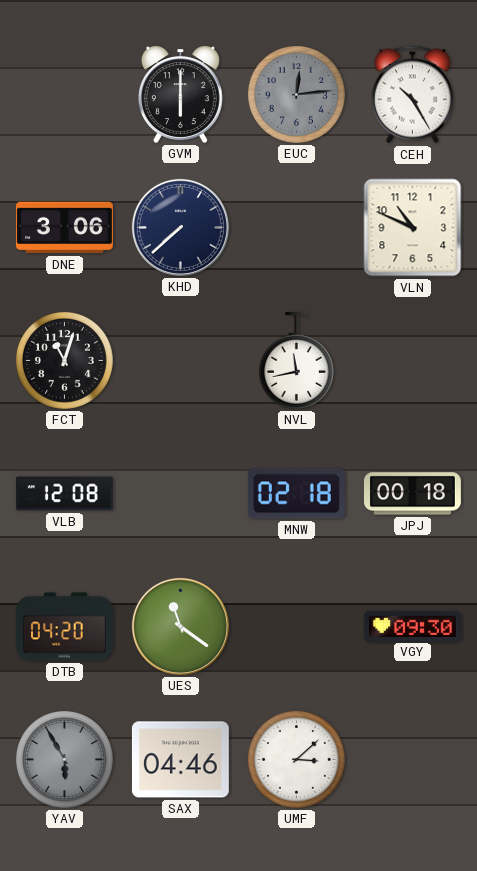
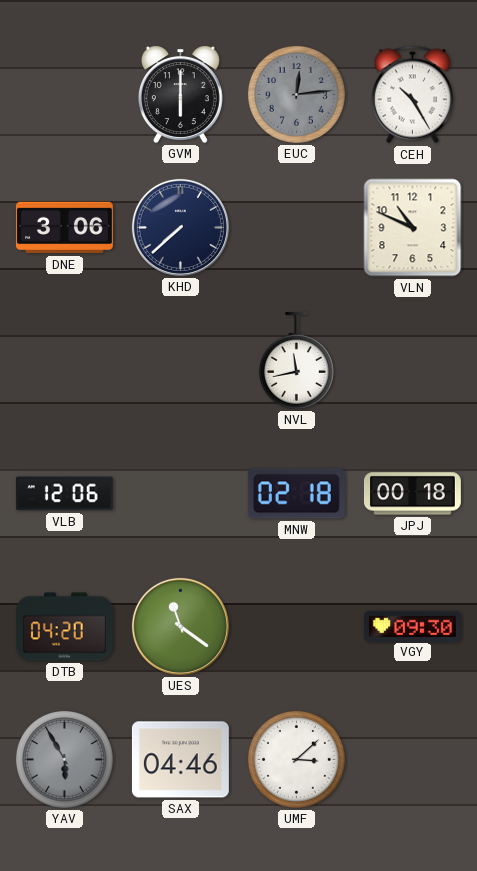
FCT: 11:03 -> none
VLB: 12:08 -> 12:06
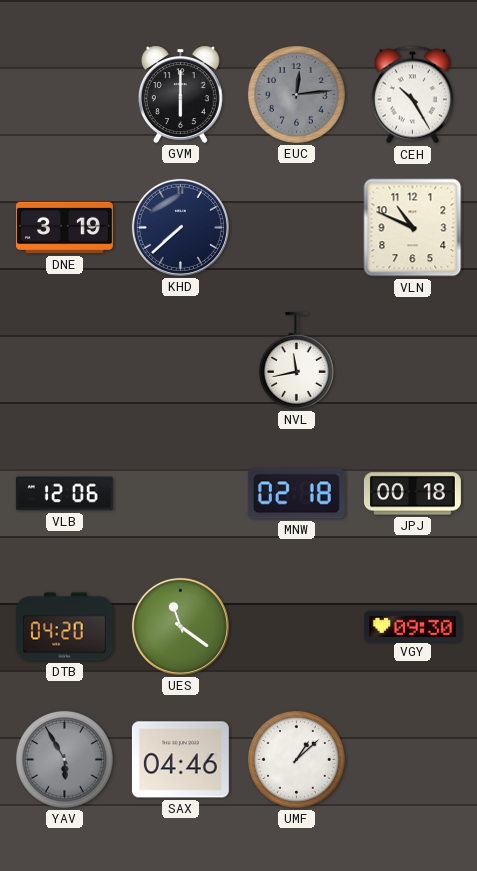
DNE: 3:06 -> 3:19
UMF: 3:08 -> 1:08
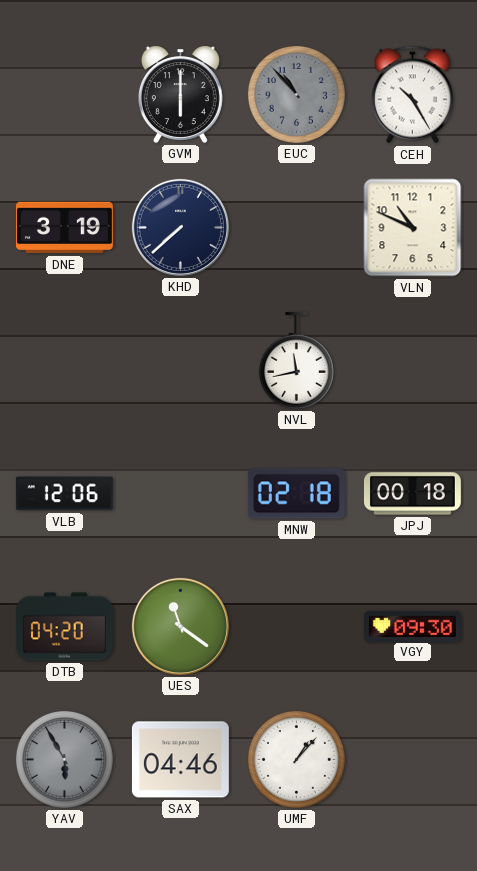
EUC: 12:14 -> 10:53
UMF: 1:08 -> 1:07
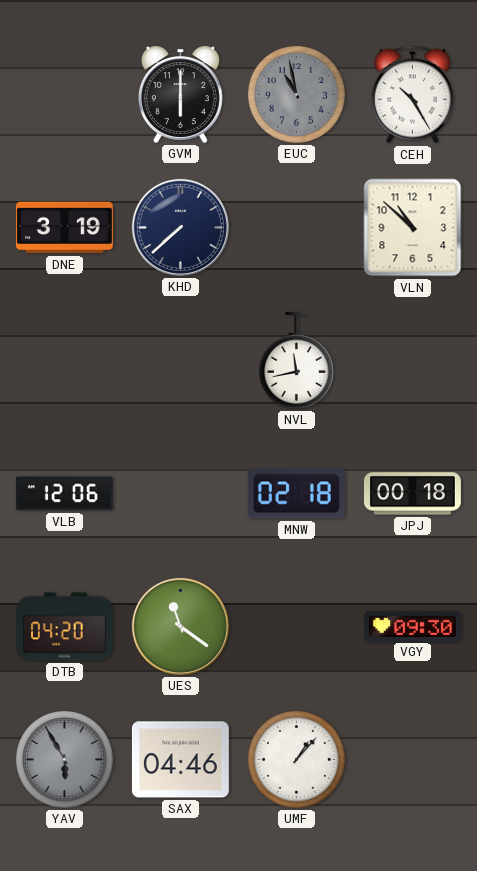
EUC: 10:53 -> 10:58
VLN: 10:49 -> 10:52
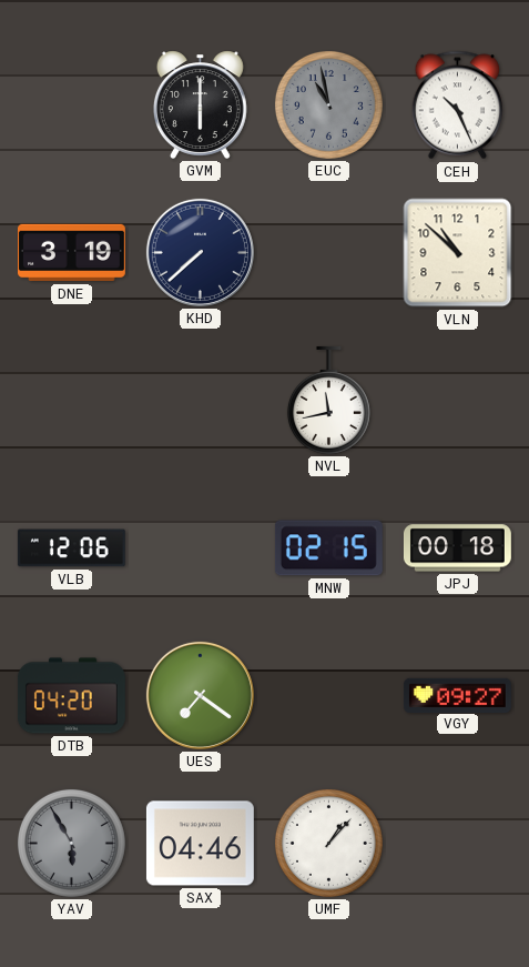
CEH: 10:25 -> 10:26
MNW: 02:18 -> 02:15
UES: 11:21 -> 7:21
VGY: 09:30 -> 09:27
